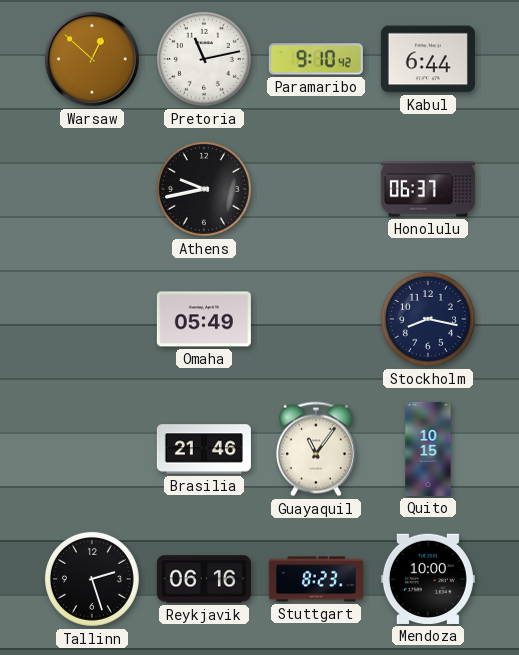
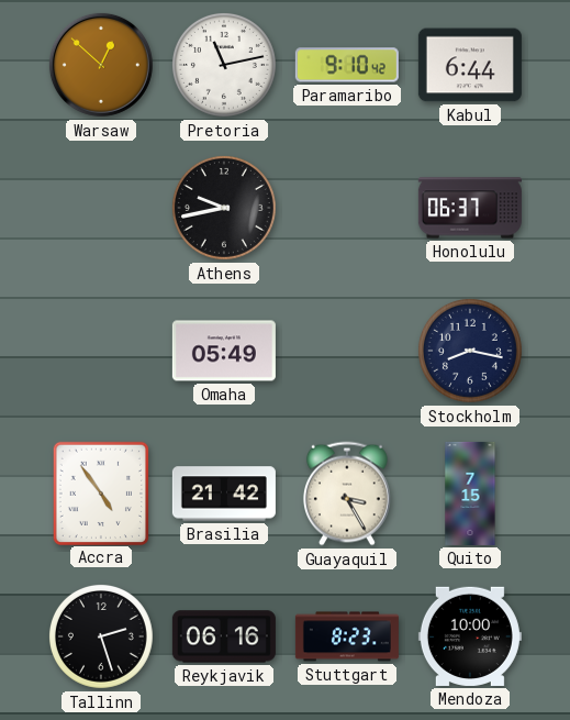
Accra: none -> 4:54
Brasilia: 21:46 -> 21:42
Guayaquil: 11:06 -> 3:25
Quito: 10:15 -> 7:15
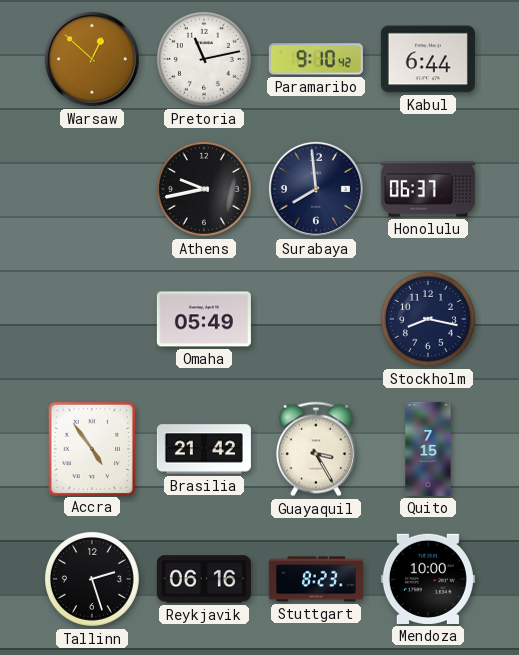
Surabaya: none -> 7:59
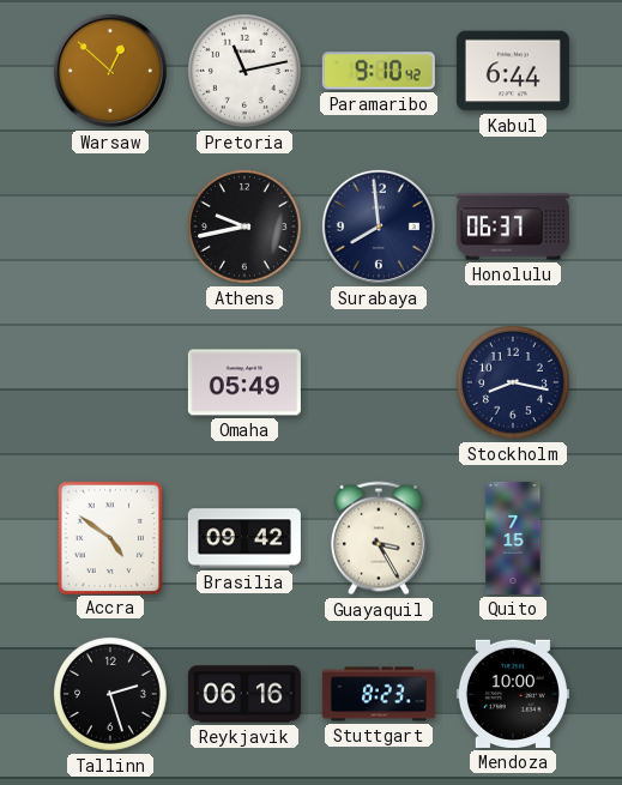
Accra: 4:54 -> 4:51
Brasilia: 21:42 -> 09:42
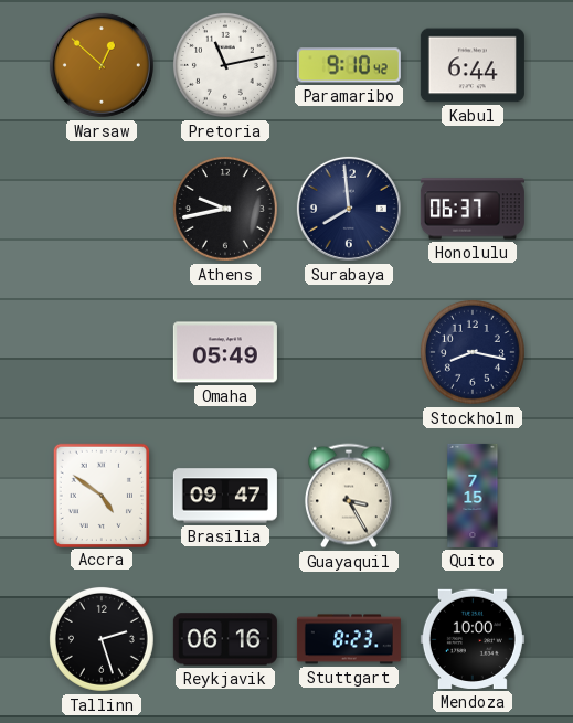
Brasilia: 09:42 -> 09:47
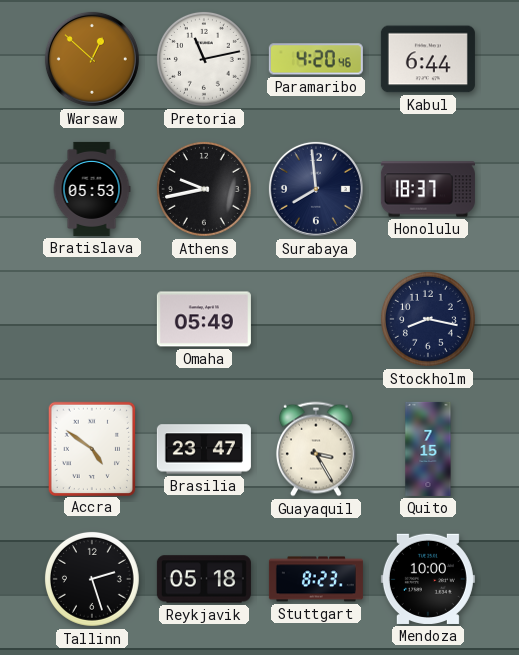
Paramaribo: 9:10 -> 4:20
Bratislava: none -> 05:53
Honolulu: 06:37 -> 18:37
Brasilia: 09:47 -> 23:47
Reykjavik: 06:16 -> 05:18
